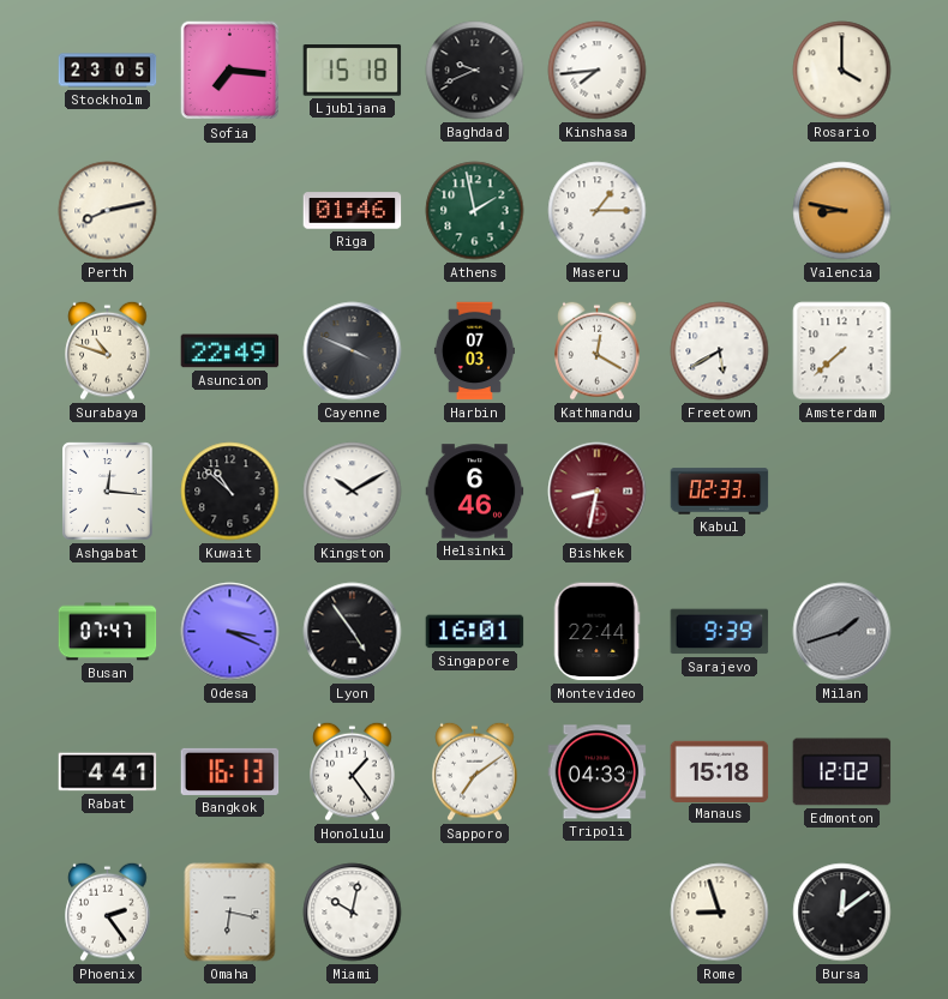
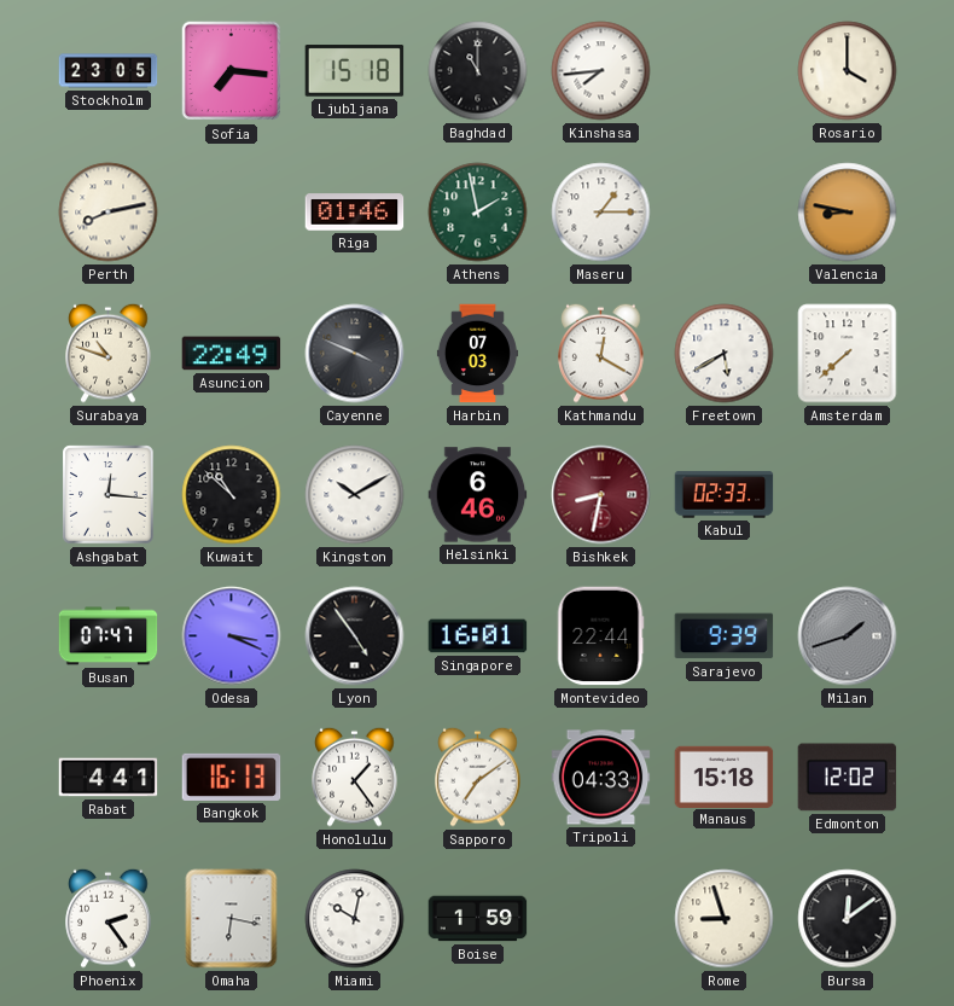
Baghdad: 9:41 -> 11:00
Boise: none -> 1:59
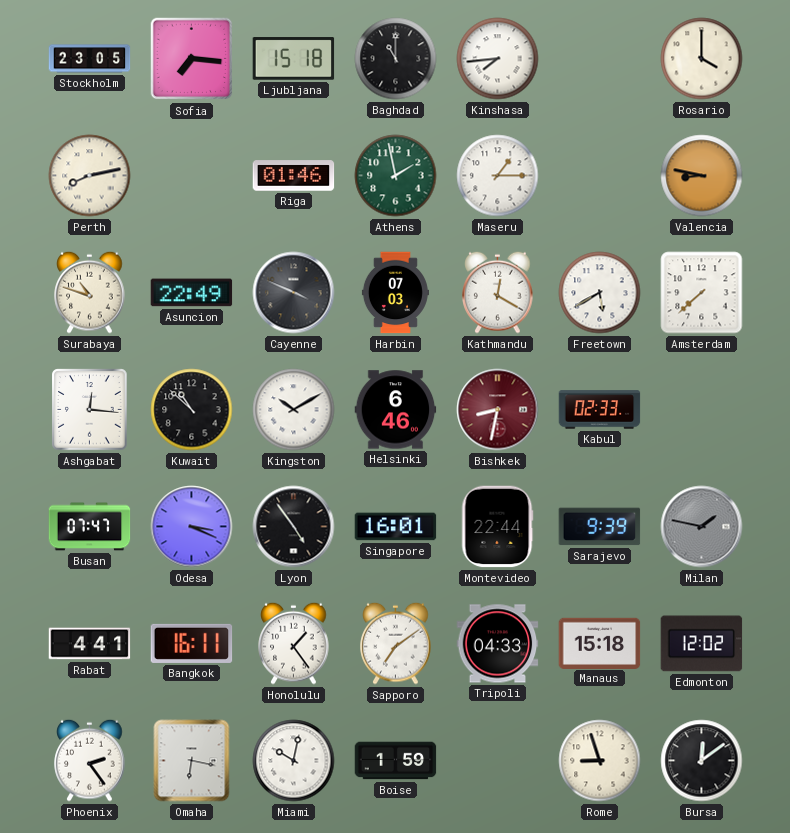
Milan: 1:42 -> 1:47
Bangkok: 16:13 -> 16:11
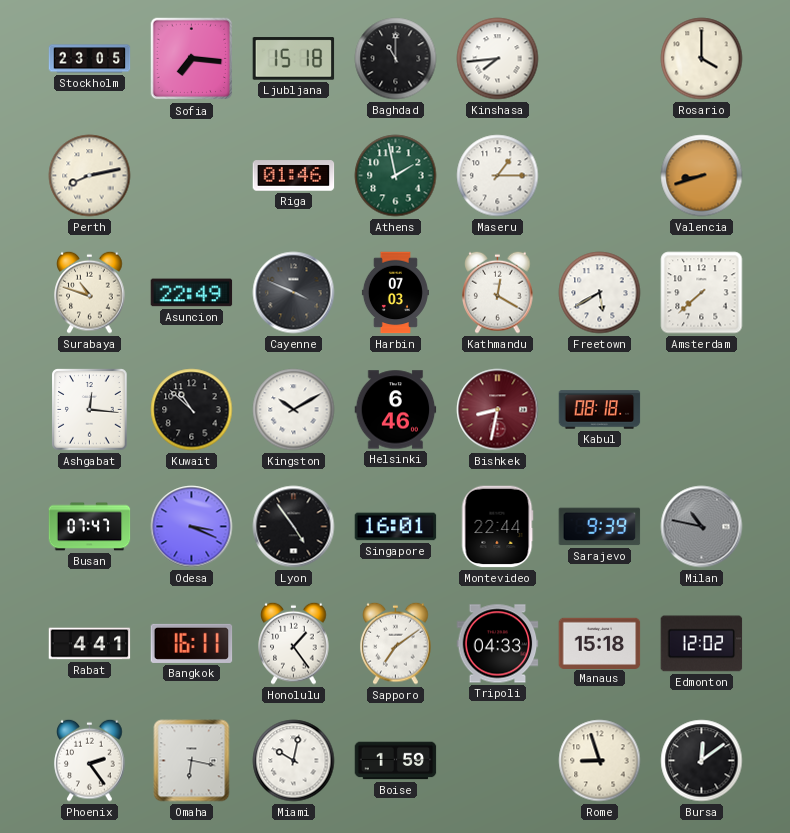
Valencia: 8:47 -> 8:42
Kabul: 02:33 -> 08:18
Milan: 1:47 -> 10:47
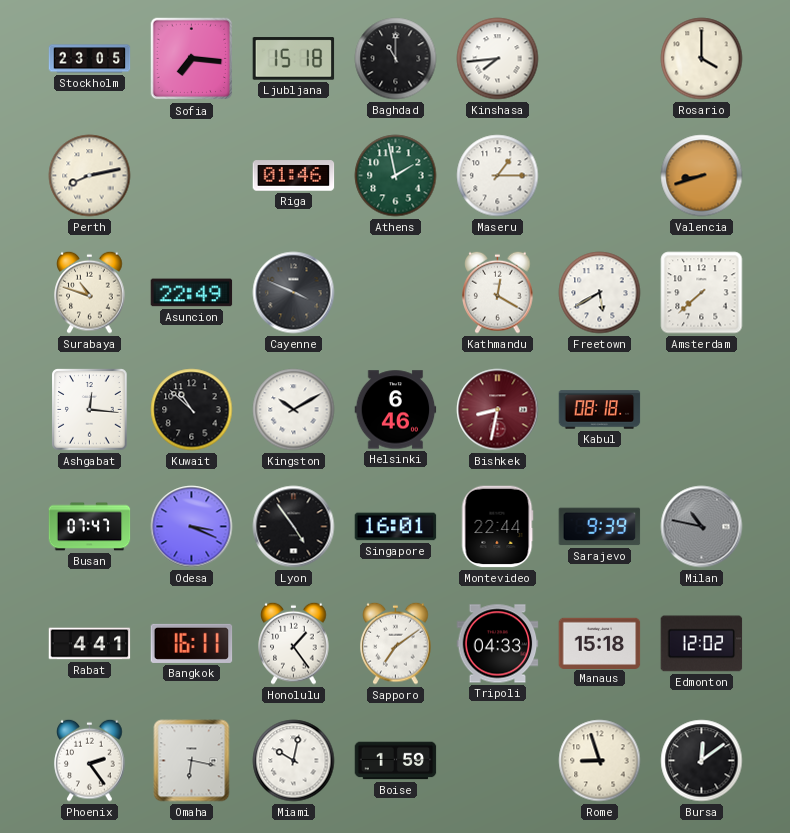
Harbin: 07:03 -> none
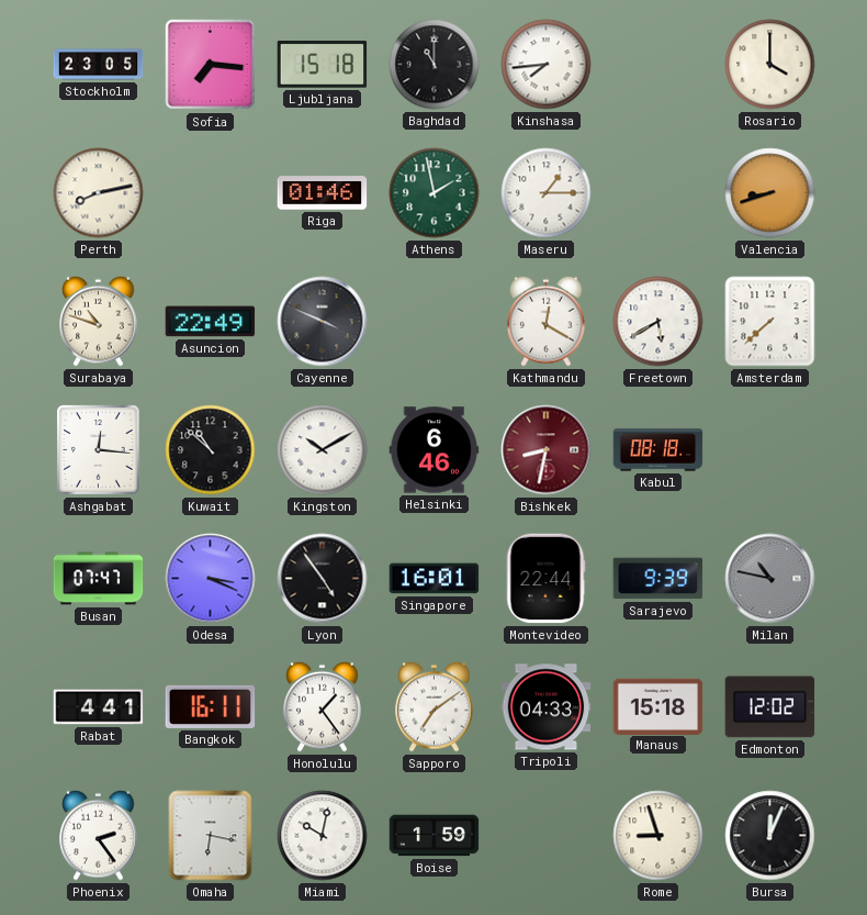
Bursa: 12:09 -> 12:04
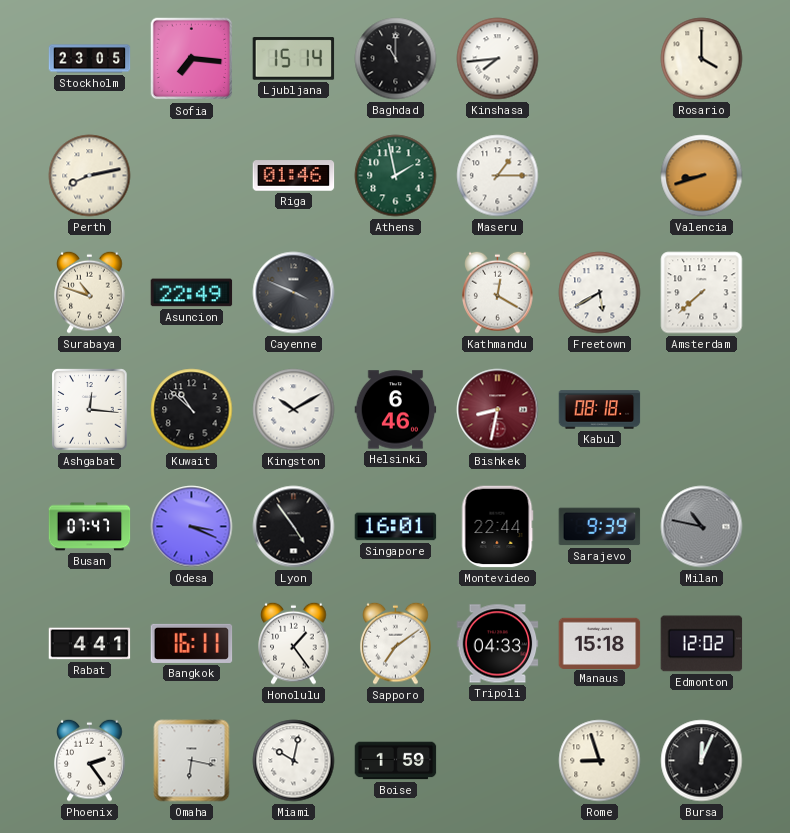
Ljubljana: 15:18 -> 15:14
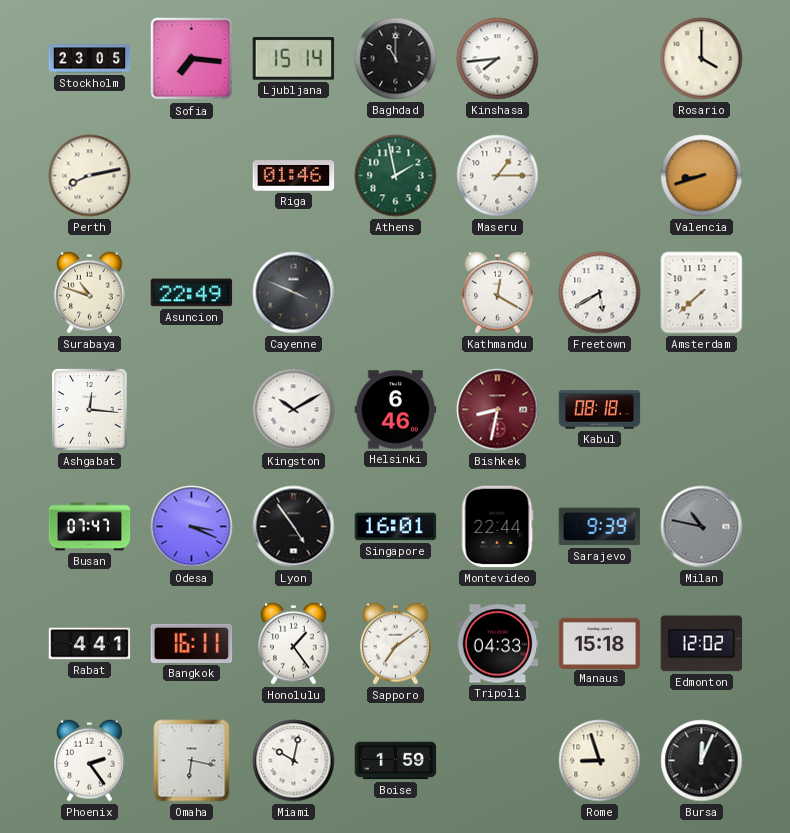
Kuwait: 10:52 -> none
